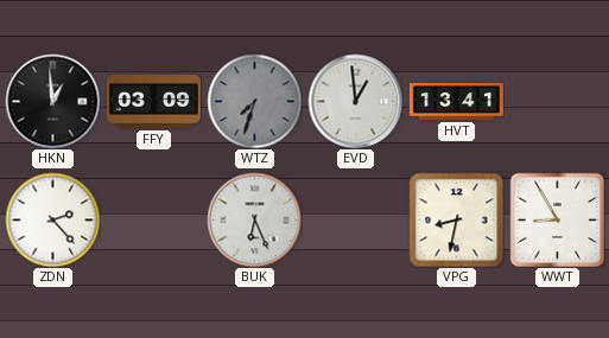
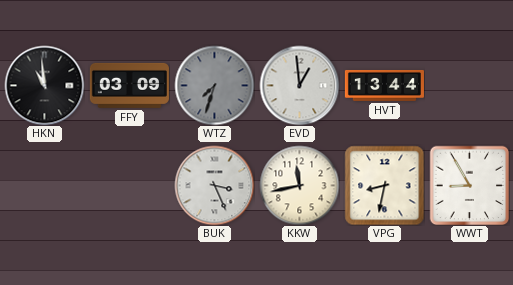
HKN: 12:59 -> 10:59
HVT: 13:41 -> 13:44
ZDN: 2:23 -> none
BUK: 6:26 -> 3:26
KKW: none -> 11:43
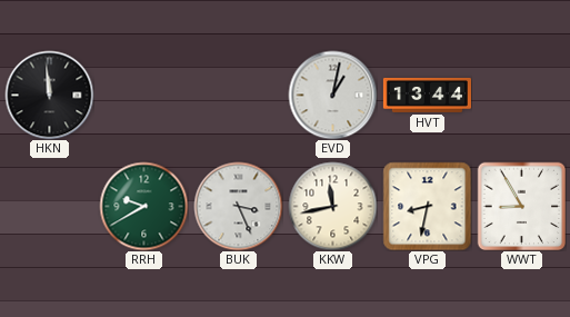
HKN: 10:59 -> 11:59
FFY: 03:09 -> none
WTZ: 7:33 -> none
EVD: 12:59 -> 1:02
RRH: none -> 9:40
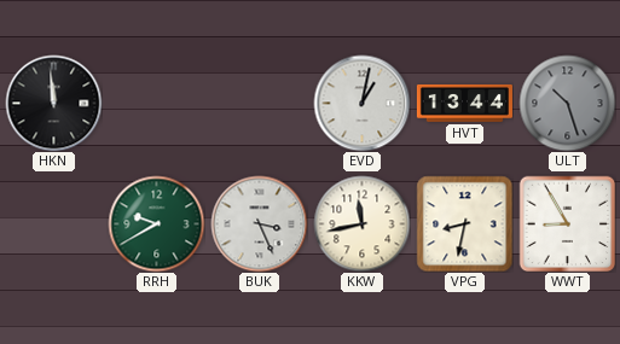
ULT: none -> 10:27
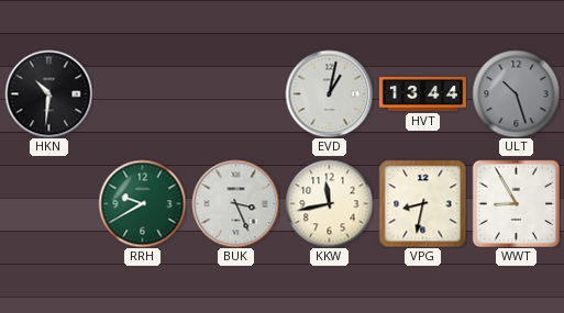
HKN: 11:59 -> 10:31
